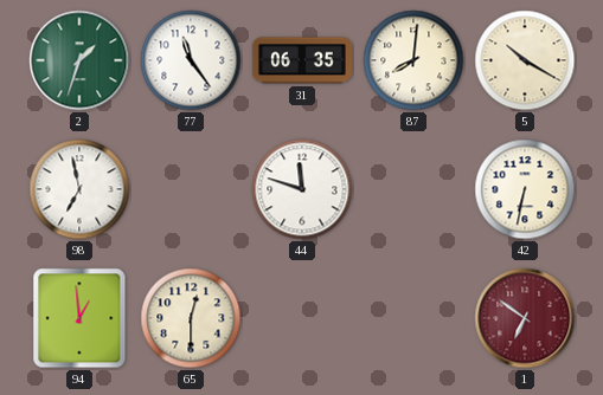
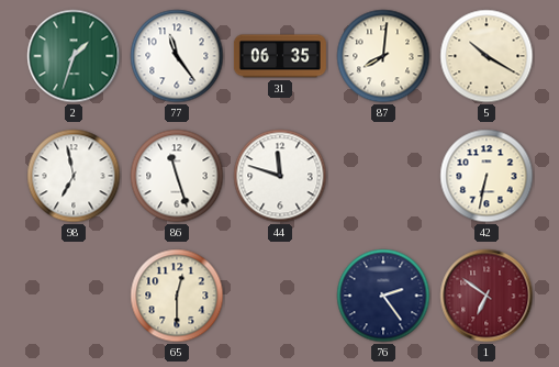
86: none -> 11:27
94: 12:59 -> none
76: none -> 2:24
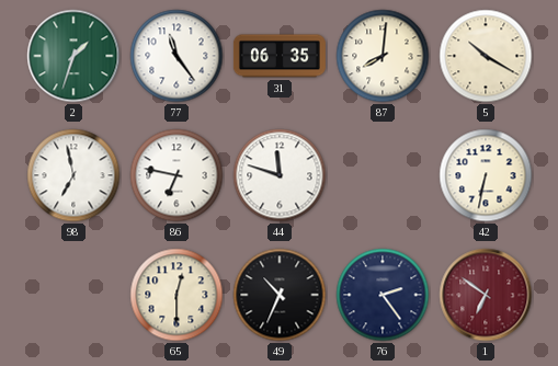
86: 11:27 -> 6:47
49: none -> 10:34
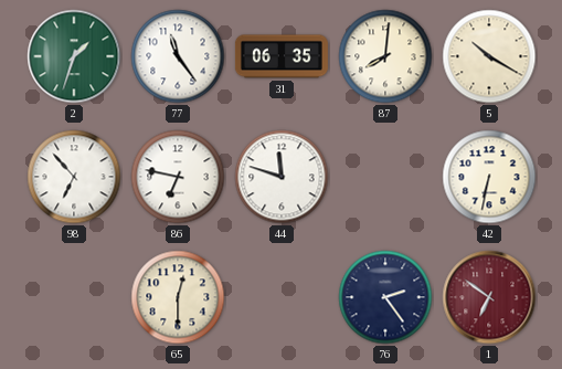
98: 6:58 -> 6:53
49: 10:34 -> none
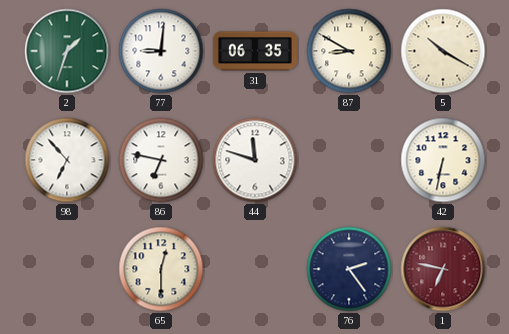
77: 11:24 -> 9:01
87: 8:01 -> 8:50
1: 6:51 -> 6:47
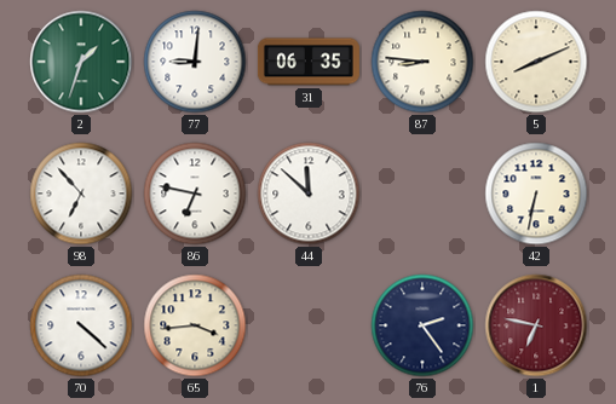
87: 8:50 -> 8:46
5: 10:20 -> 8:11
44: 11:48 -> 11:52
70: none -> 4:22
65: 12:30 -> 3:44
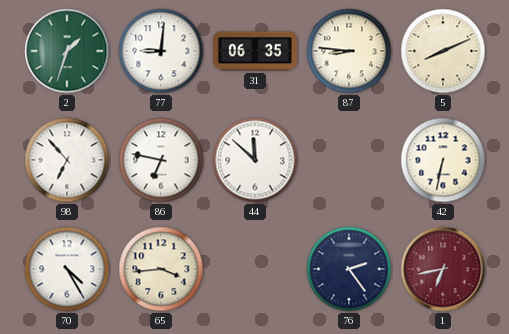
70: 4:22 -> 4:25
1: 6:47 -> 6:43
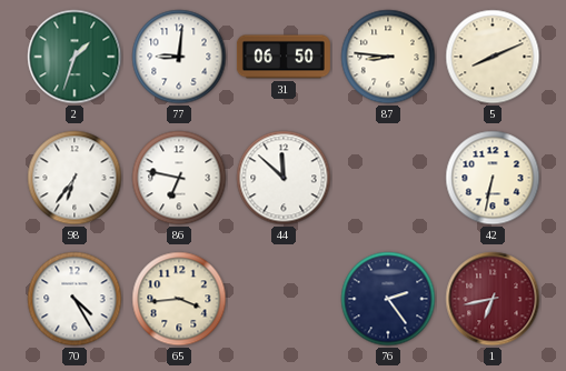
31: 06:35 -> 06:50
98: 6:53 -> 6:36
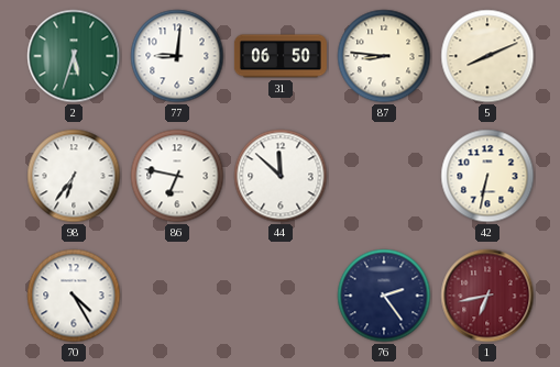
2: 1:33 -> 5:33
65: 3:44 -> none
